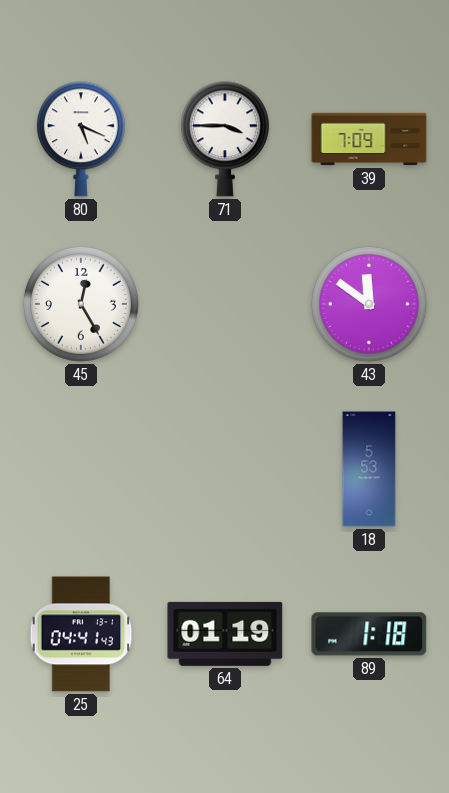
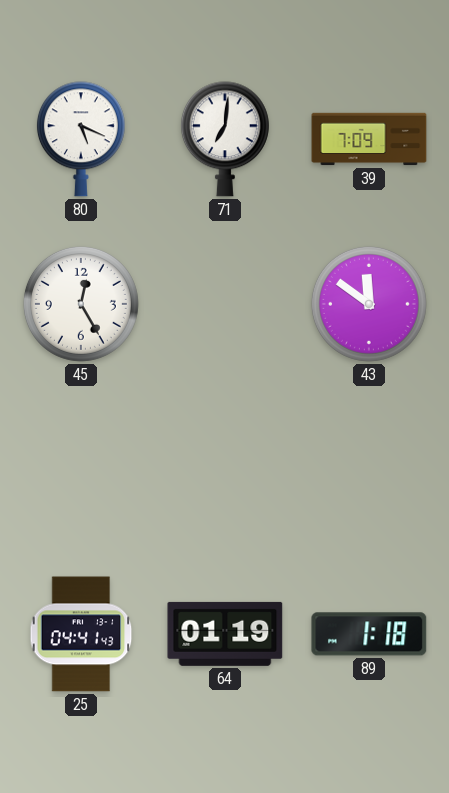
71: 3:45 -> 7:01
18: 5:53 -> none
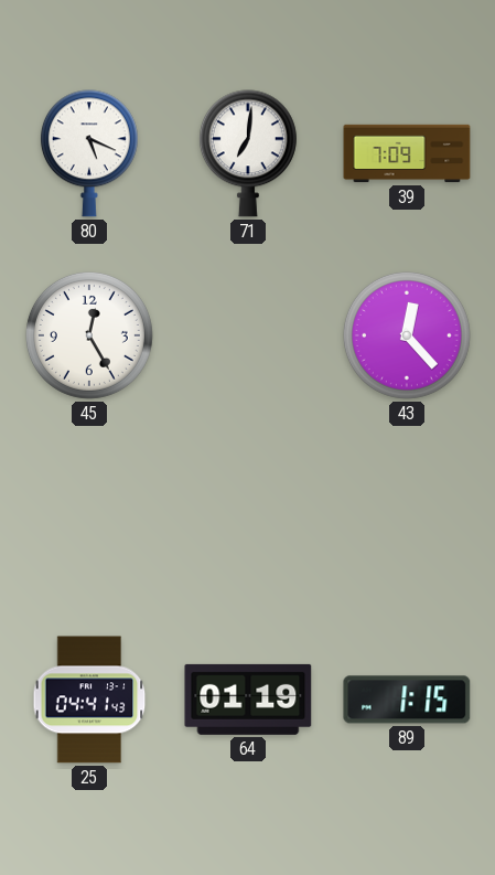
43: 11:51 -> 12:23
89: 1:18 -> 1:15
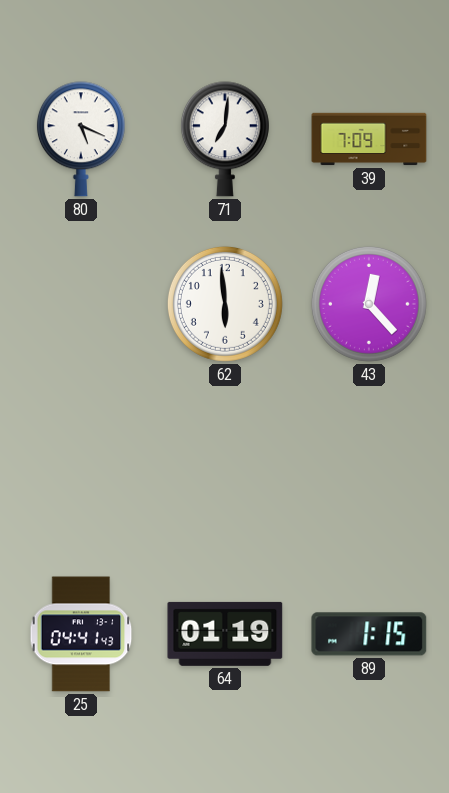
45: 12:25 -> none
62: none -> 5:59
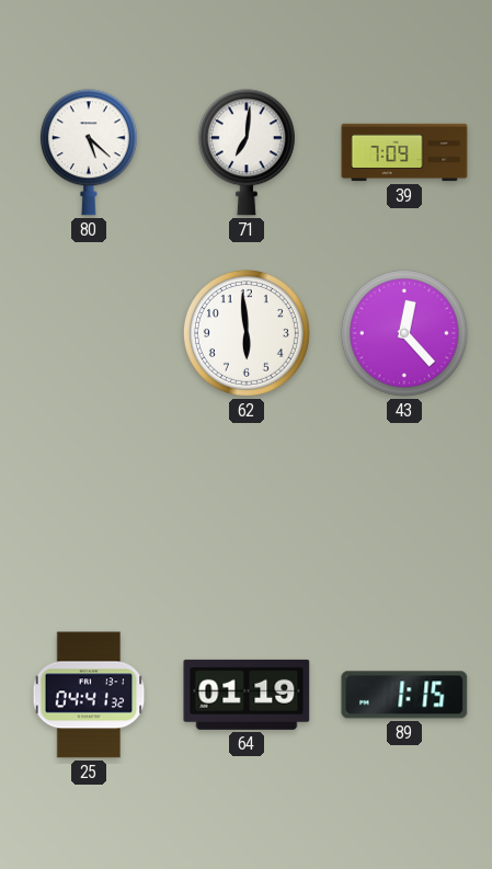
80: 5:19 -> 5:22
25: 04:41:43 -> 04:41:32
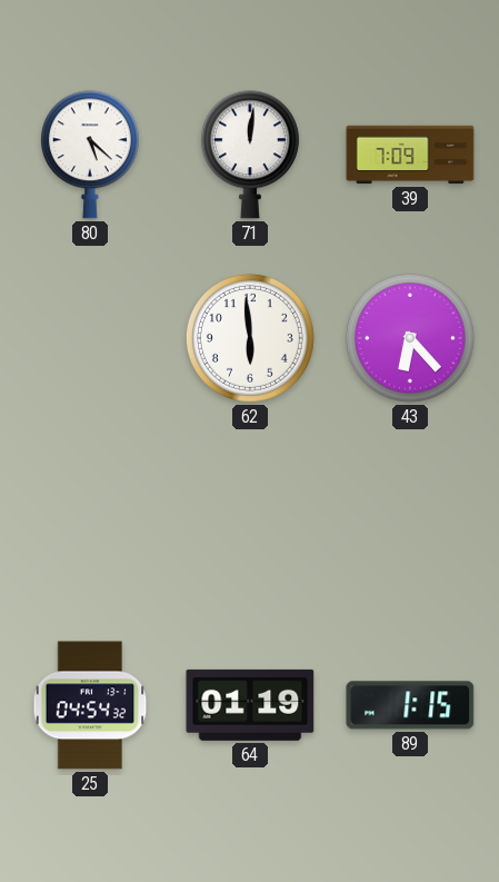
71: 7:01 -> 12:01
43: 12:23 -> 6:23
25: 04:41 -> 04:54
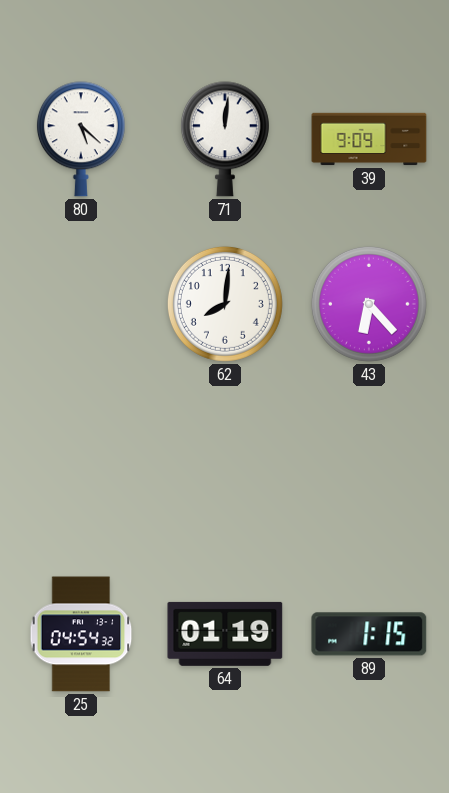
39: 7:09 -> 9:09
62: 5:59 -> 8:01
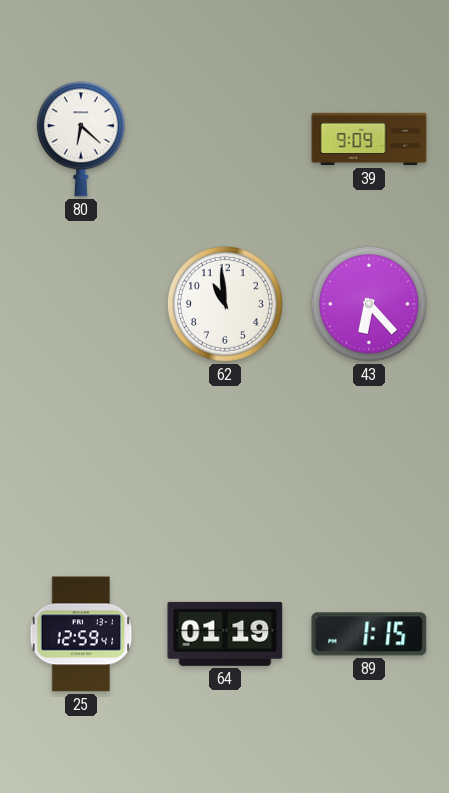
80: 5:22 -> 6:22
71: 12:01 -> none
62: 8:01 -> 10:59
25: 04:54 -> 12:59
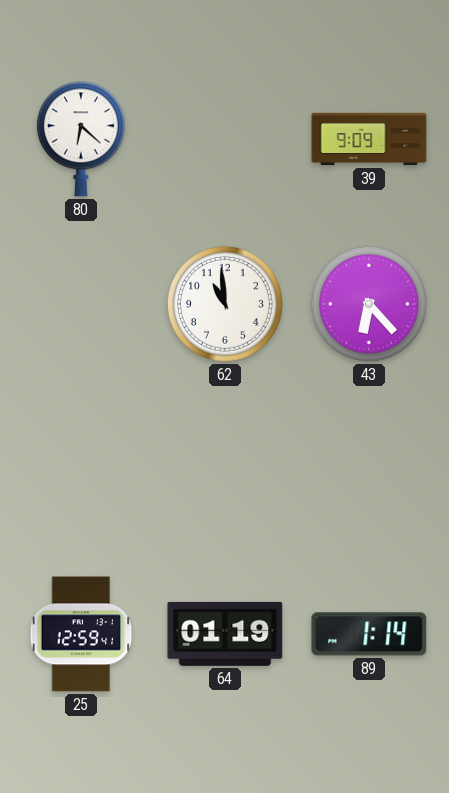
89: 1:15 -> 1:14
